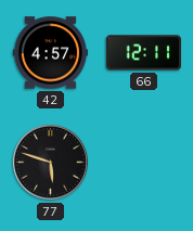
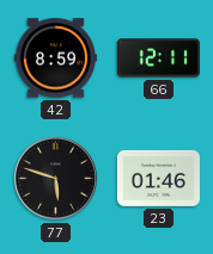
42: 4:57 -> 8:59
23: none -> 01:46
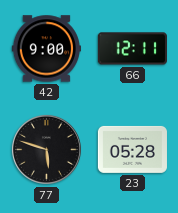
42: 8:59 -> 9:00
23: 01:46 -> 05:28
